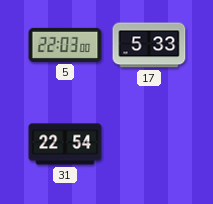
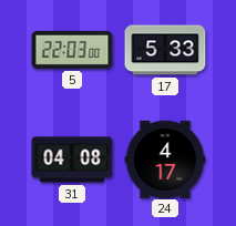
31: 22:54 -> 04:08
24: none -> 4:17
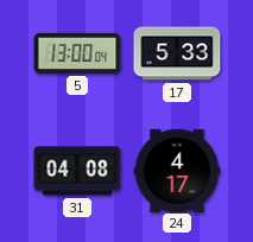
5: 22:03 -> 13:00
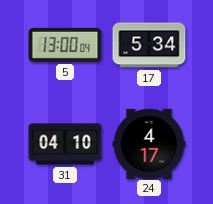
17: 5:33 -> 5:34
31: 04:08 -> 04:10
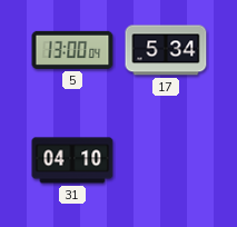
24: 4:17 -> none
